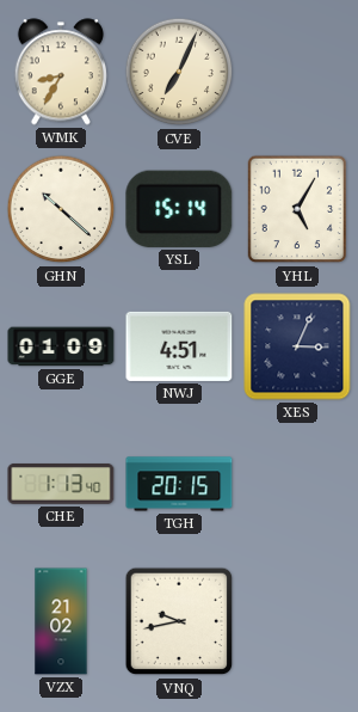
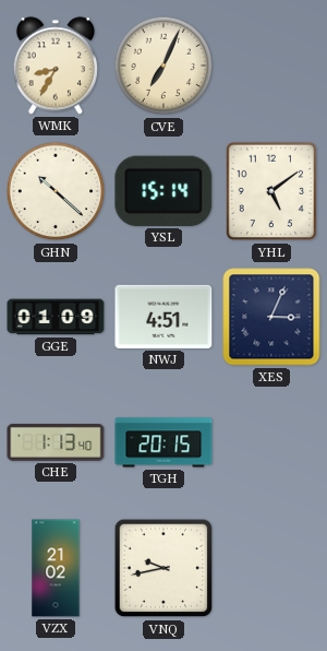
YHL: 5:05 -> 5:09
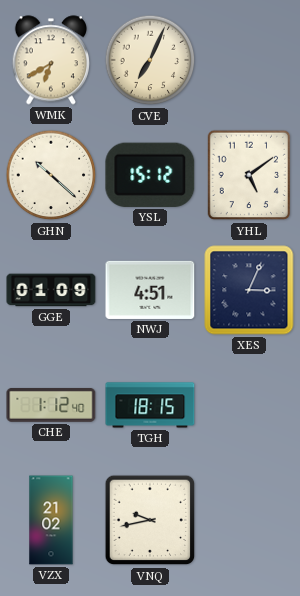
WMK: 8:35 -> 6:40
YSL: 15:14 -> 15:12
CHE: 1:13 -> 1:12
TGH: 20:15 -> 18:15
